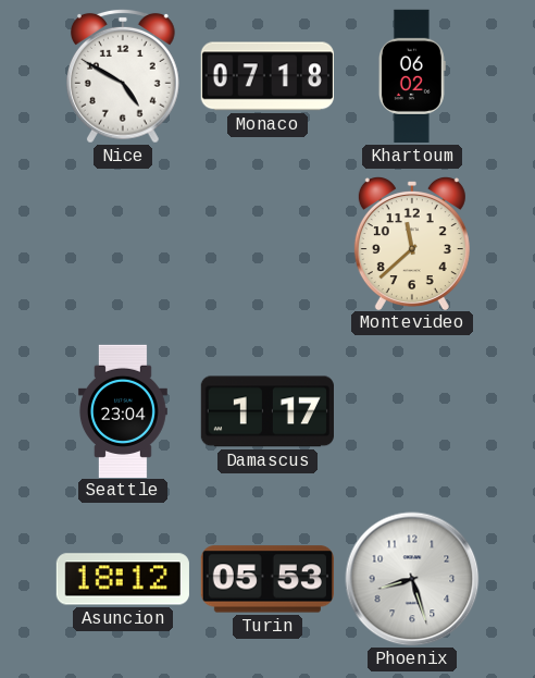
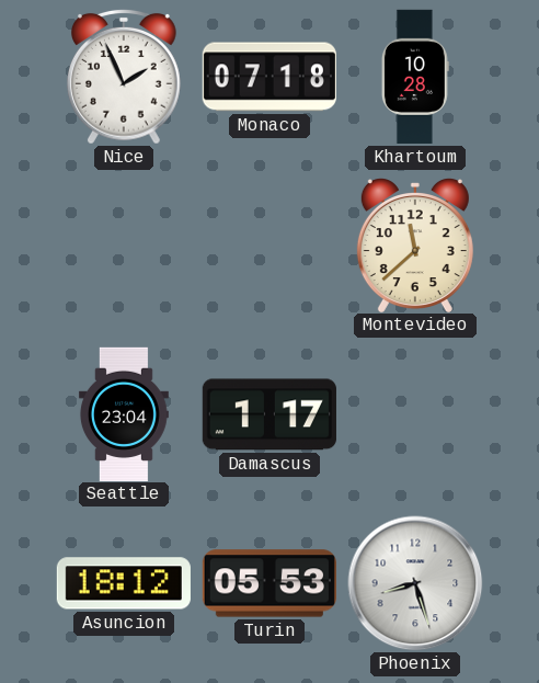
Nice: 4:50 -> 1:56
Khartoum: 06:02 -> 10:28
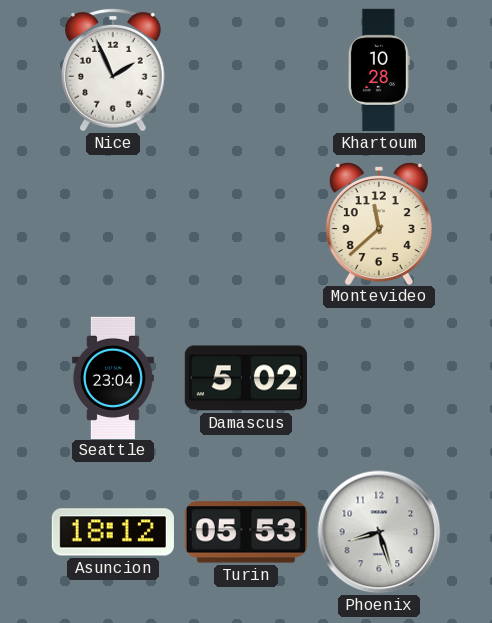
Monaco: 07:18 -> none
Damascus: 1:17 -> 5:02
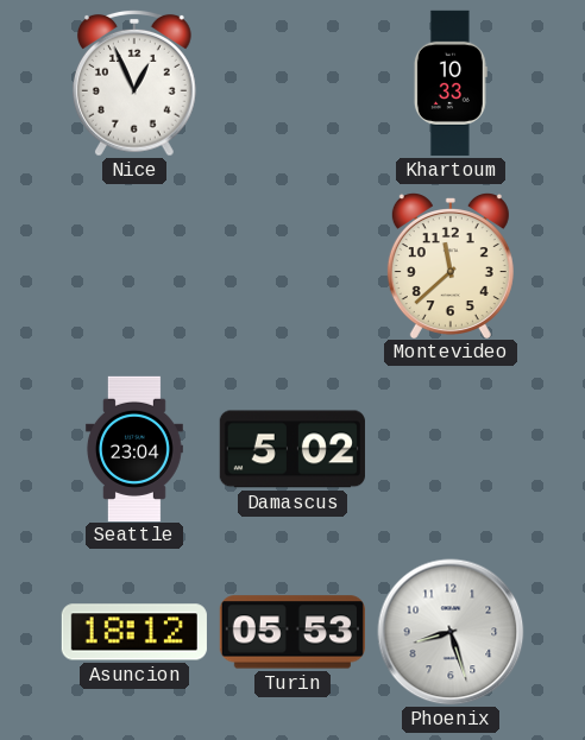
Nice: 1:56 -> 12:56
Khartoum: 10:28 -> 10:33
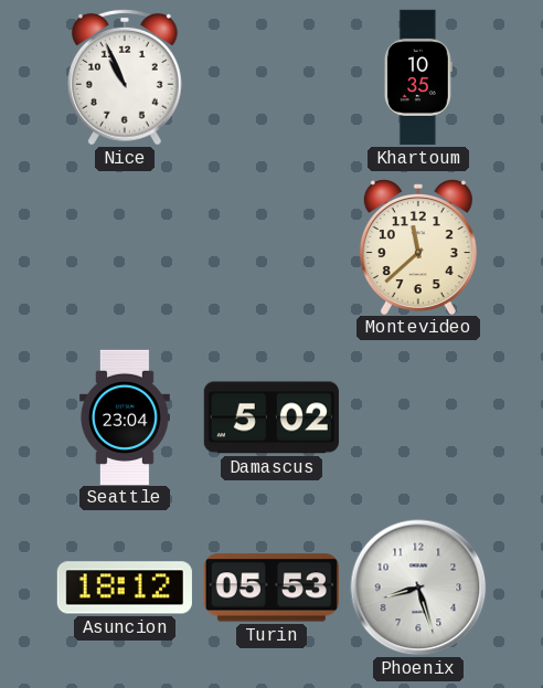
Nice: 12:56 -> 10:56
Khartoum: 10:33 -> 10:35
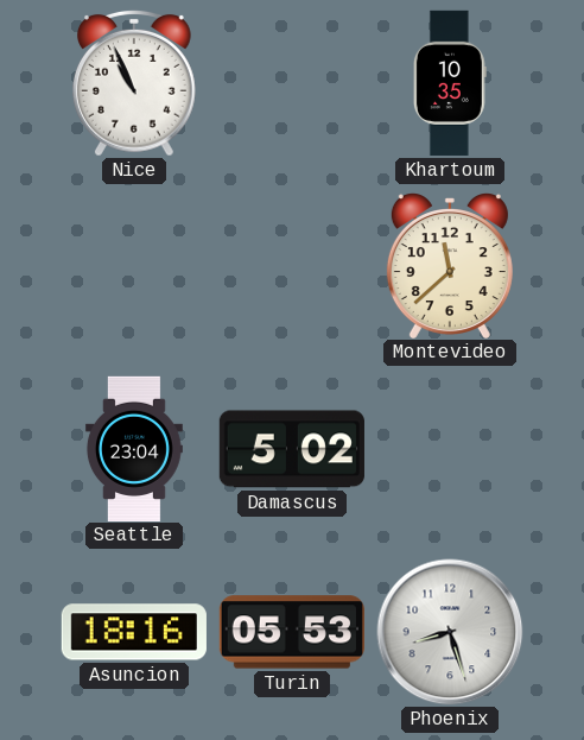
Asuncion: 18:12 -> 18:16
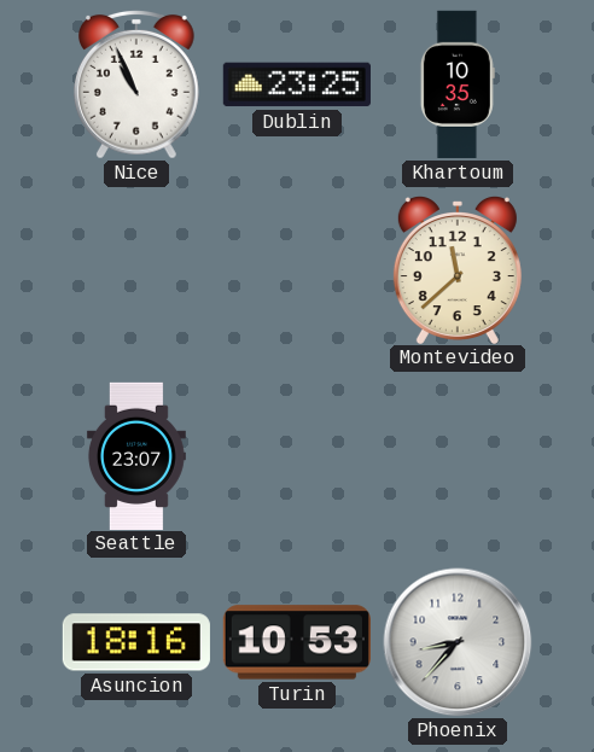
Dublin: none -> 23:25
Seattle: 23:04 -> 23:07
Damascus: 5:02 -> none
Turin: 05:53 -> 10:53
Phoenix: 8:27 -> 8:37
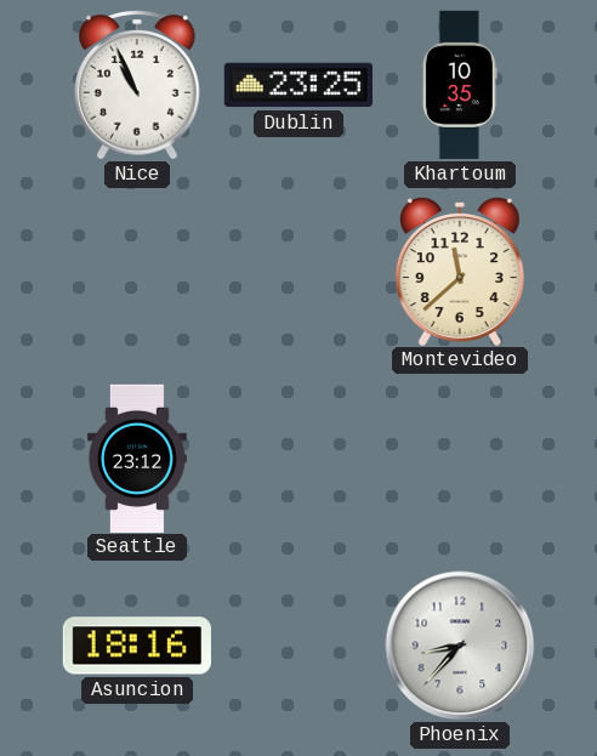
Seattle: 23:07 -> 23:12
Turin: 10:53 -> none
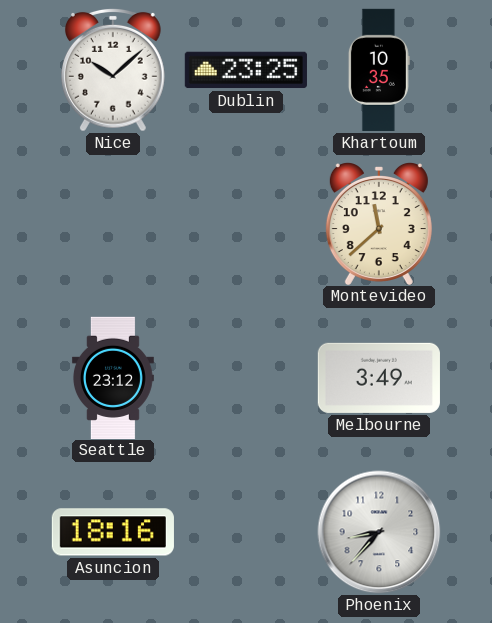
Nice: 10:56 -> 10:08
Melbourne: none -> 3:49
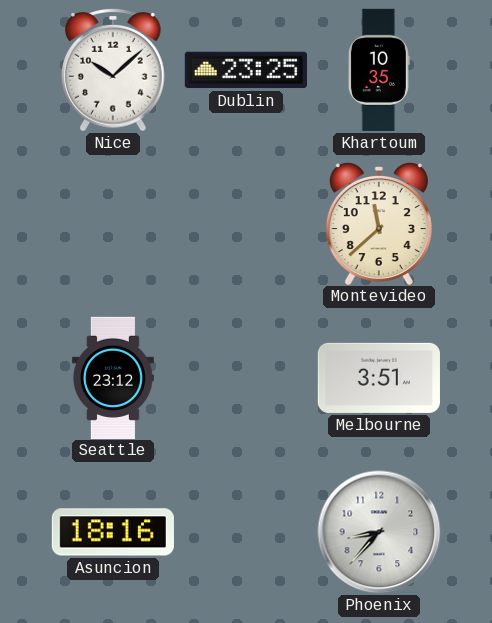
Melbourne: 3:49 -> 3:51
